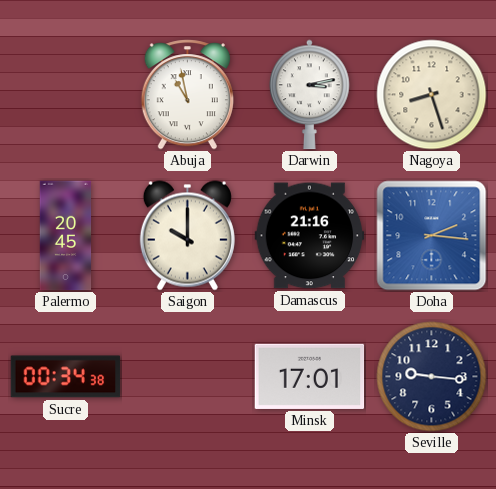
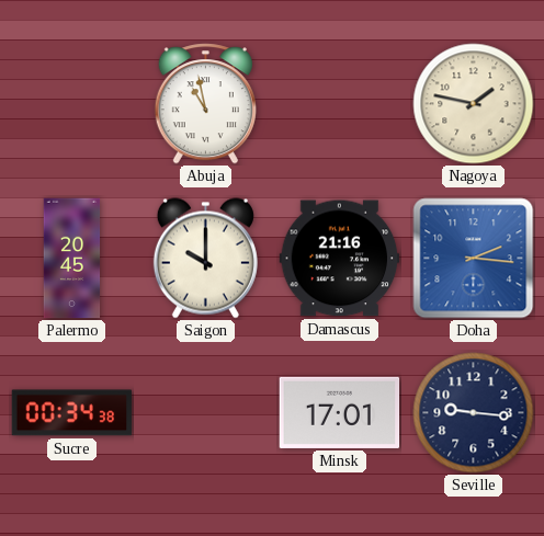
Darwin: 3:13 -> none
Nagoya: 8:27 -> 1:47
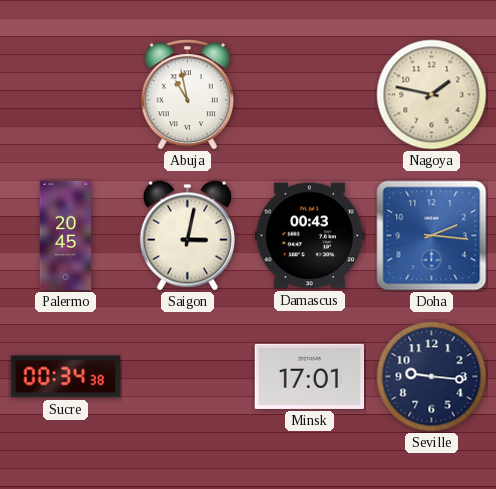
Saigon: 10:00 -> 3:02
Damascus: 21:16 -> 00:43
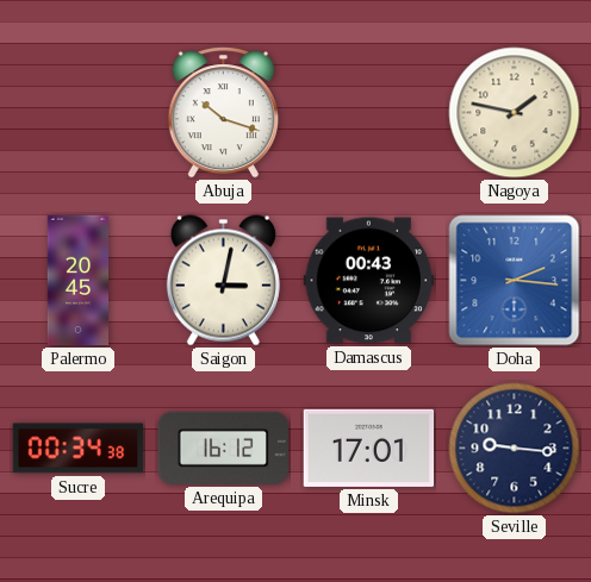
Abuja: 10:58 -> 10:18
Arequipa: none -> 16:12
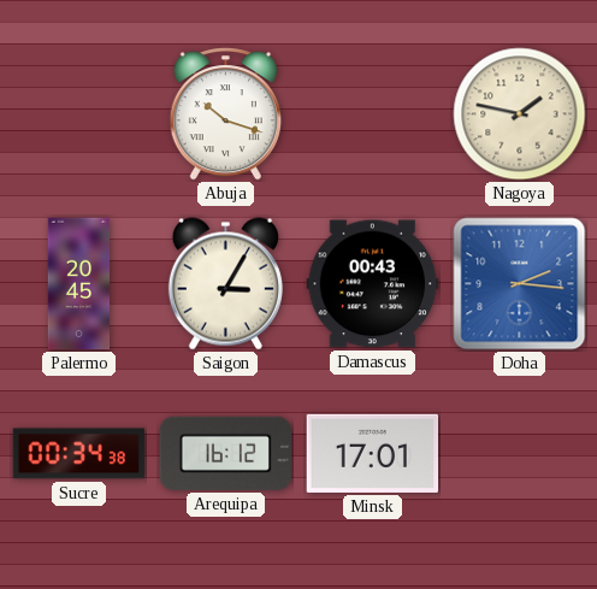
Saigon: 3:02 -> 3:05
Seville: 9:16 -> none
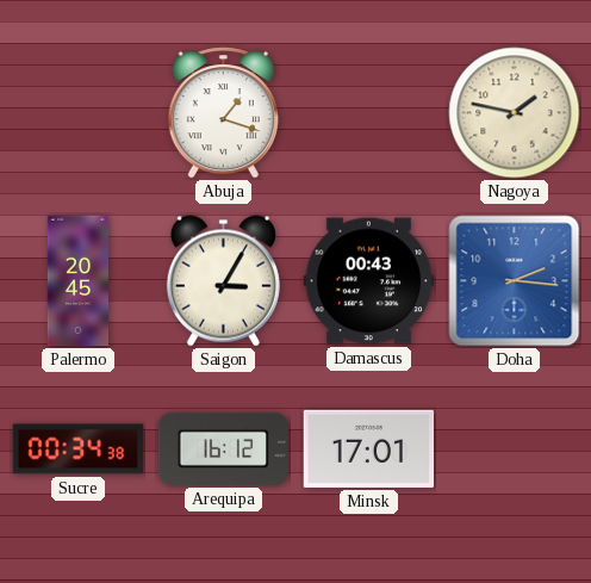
Abuja: 10:18 -> 1:18
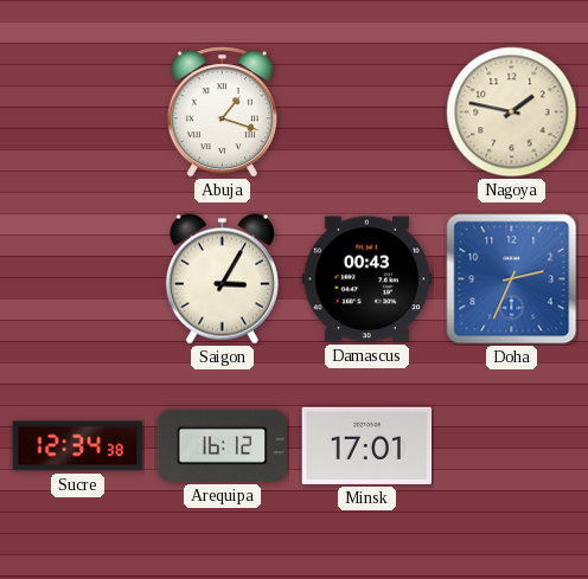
Palermo: 20:45 -> none
Doha: 2:16 -> 2:34
Sucre: 00:34 -> 12:34
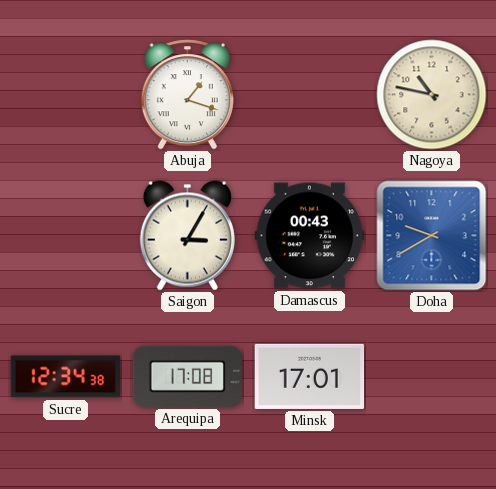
Nagoya: 1:47 -> 10:47
Doha: 2:34 -> 9:40
Arequipa: 16:12 -> 17:08
